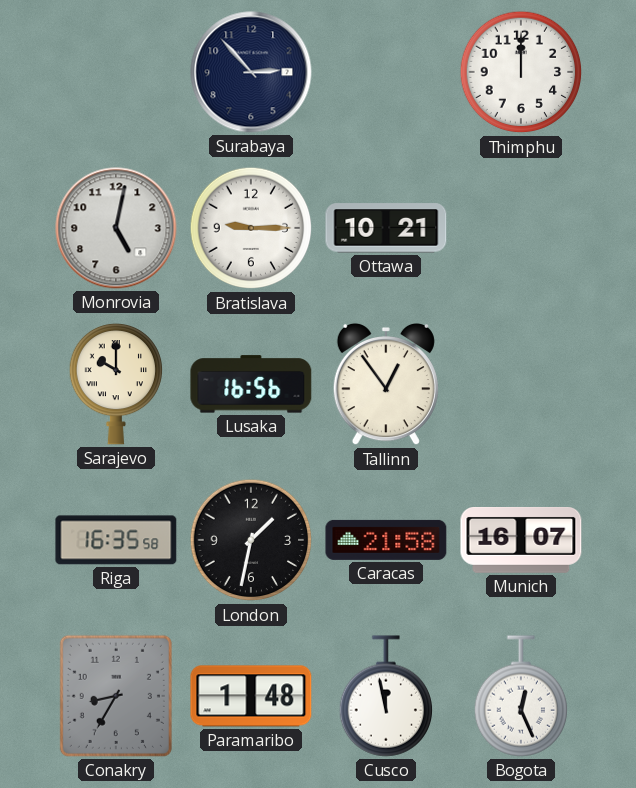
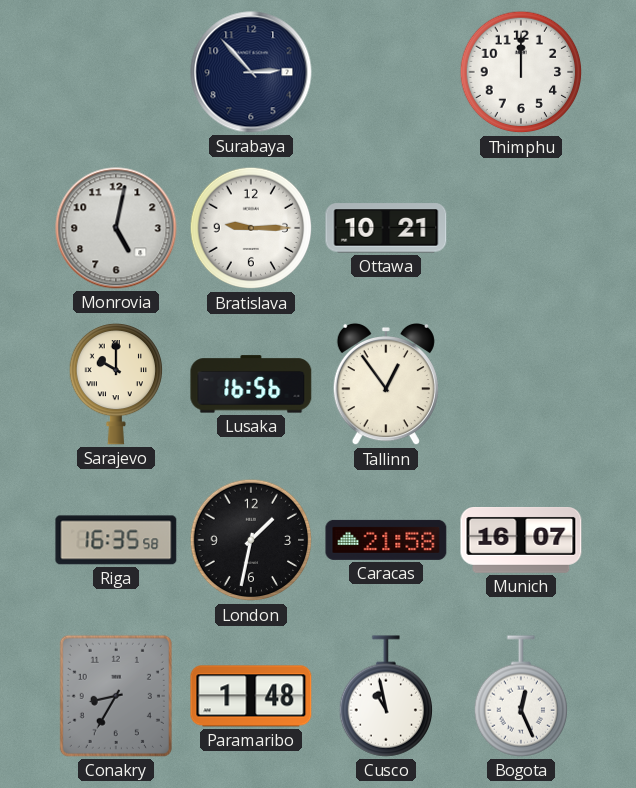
Cusco: 11:58 -> 10:58
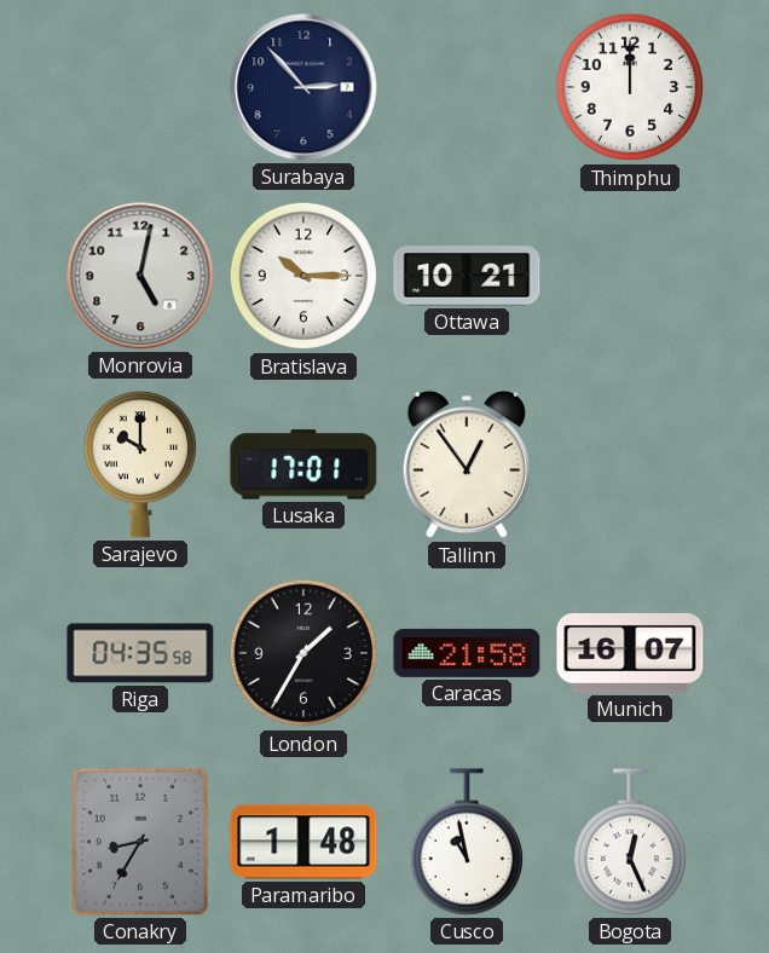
Bratislava: 9:15 -> 10:15
Lusaka: 16:56 -> 17:01
Riga: 16:35 -> 04:35
London: 1:32 -> 1:35
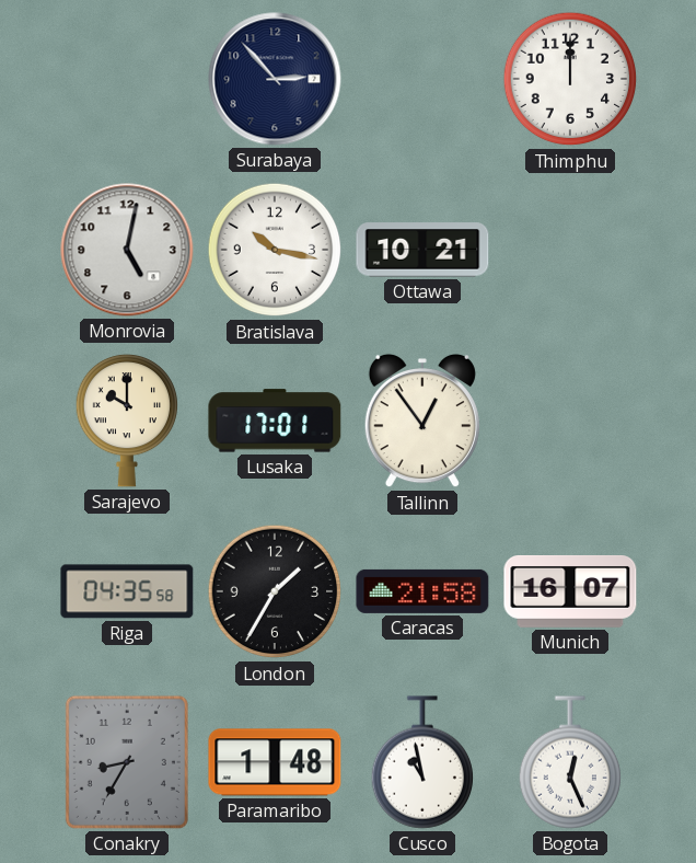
Bratislava: 10:15 -> 10:17
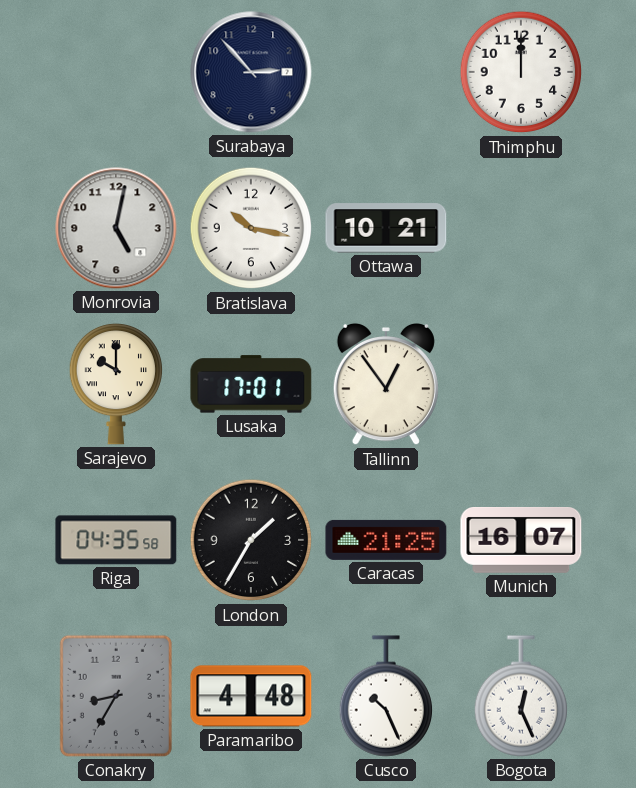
Caracas: 21:58 -> 21:25
Paramaribo: 1:48 -> 4:48
Cusco: 10:58 -> 10:26
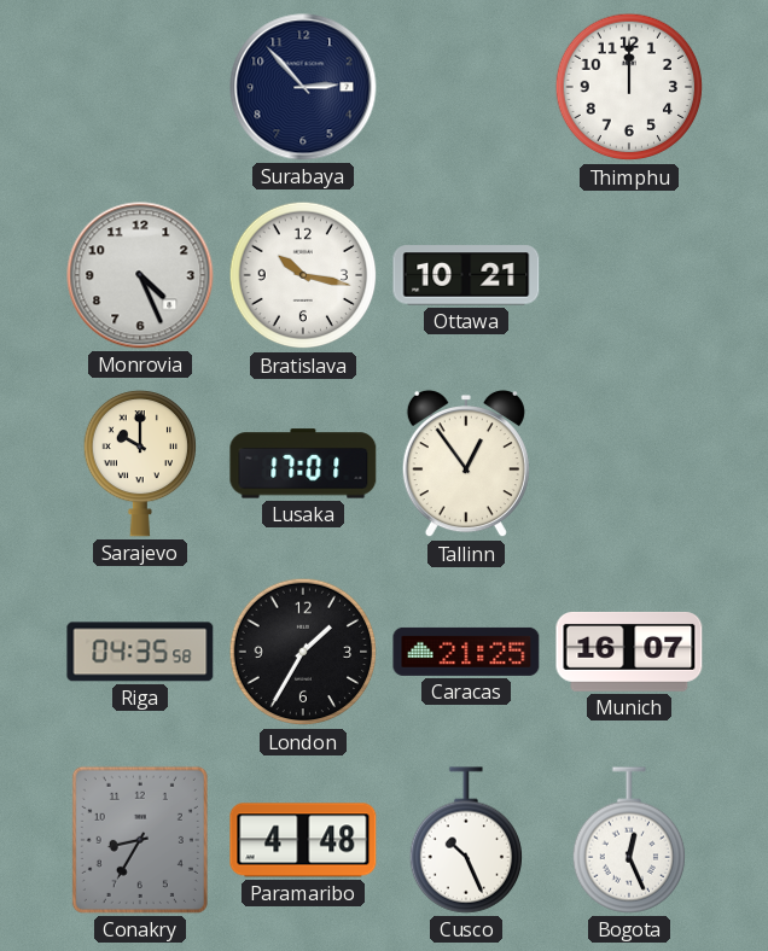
Monrovia: 5:02 -> 4:26
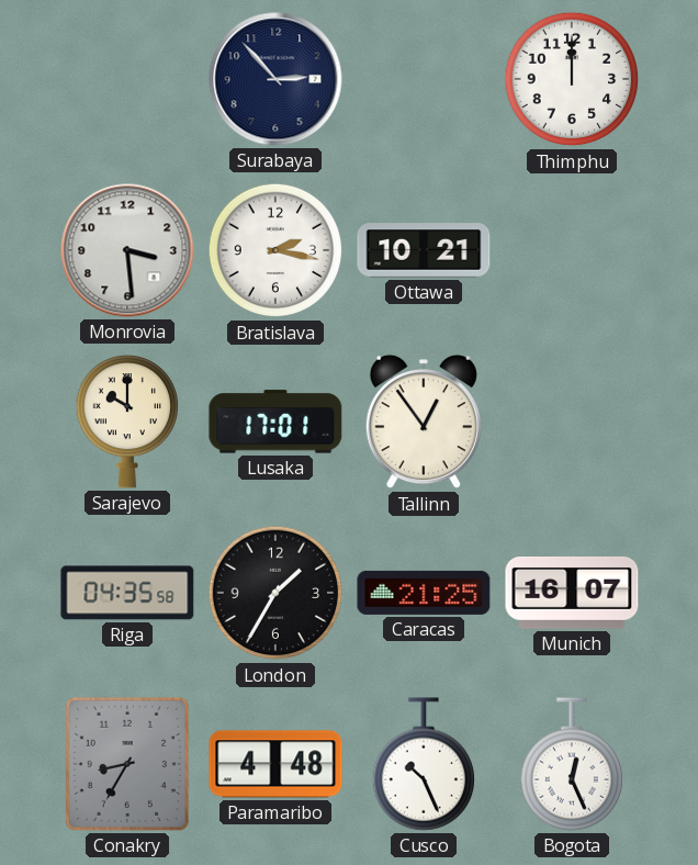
Monrovia: 4:26 -> 3:29
Bratislava: 10:17 -> 2:17
